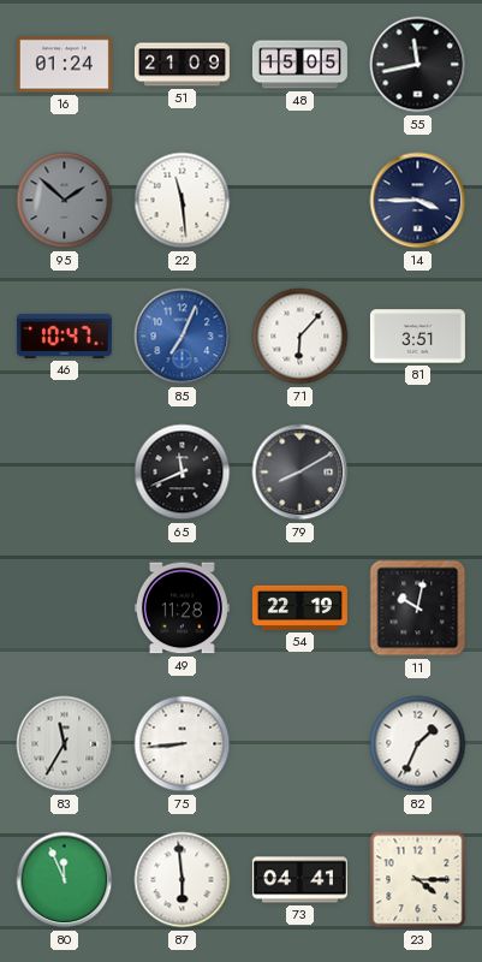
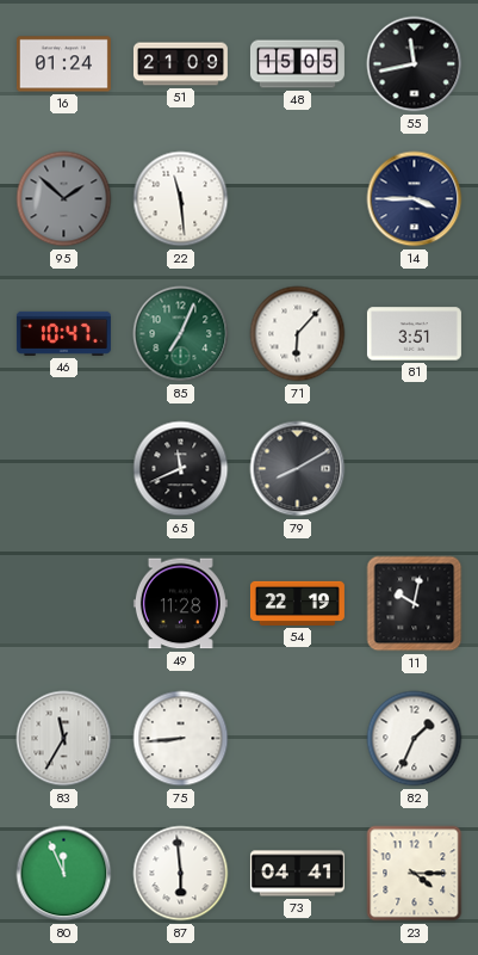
85 dial: blue -> green
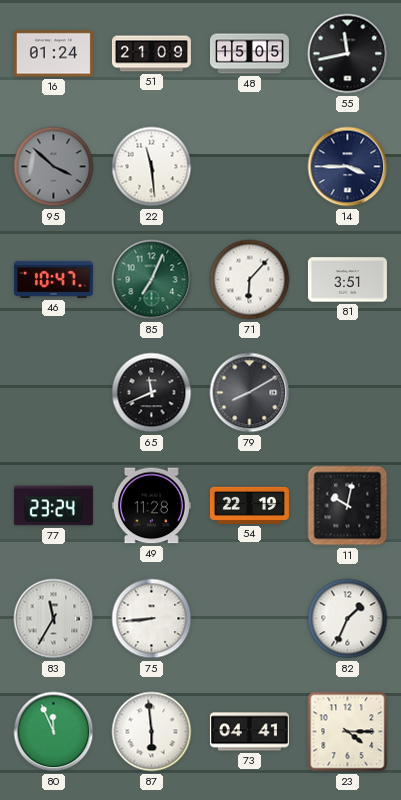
95: 1:52 -> 3:52
77: none -> 23:24
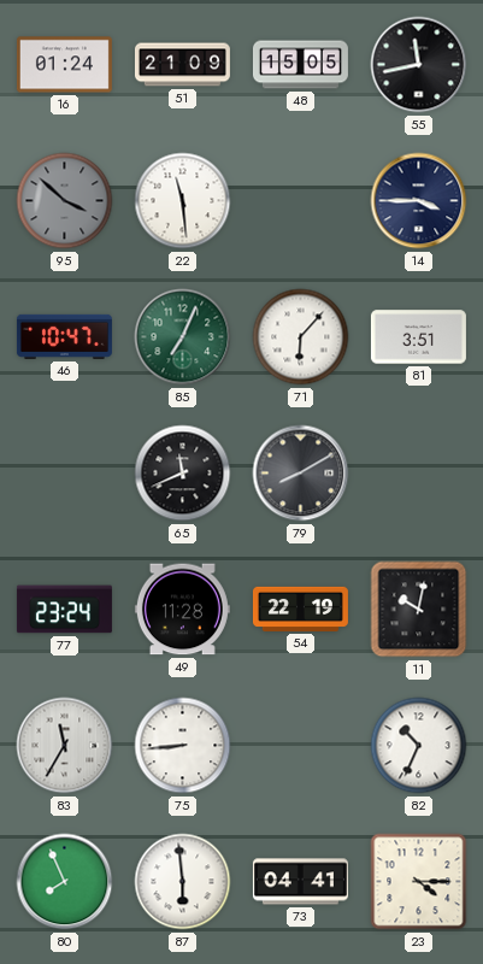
82: 1:34 -> 10:34
80: 11:56 -> 7:56
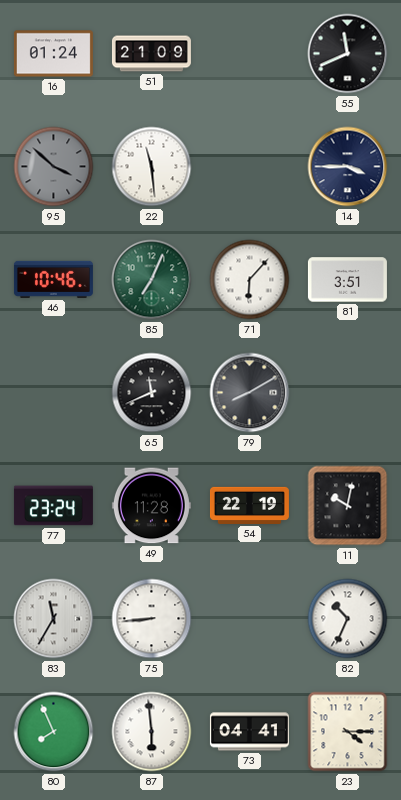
48: 15:05 -> none
55: 11:43 -> 11:41
46: 10:47 -> 10:46
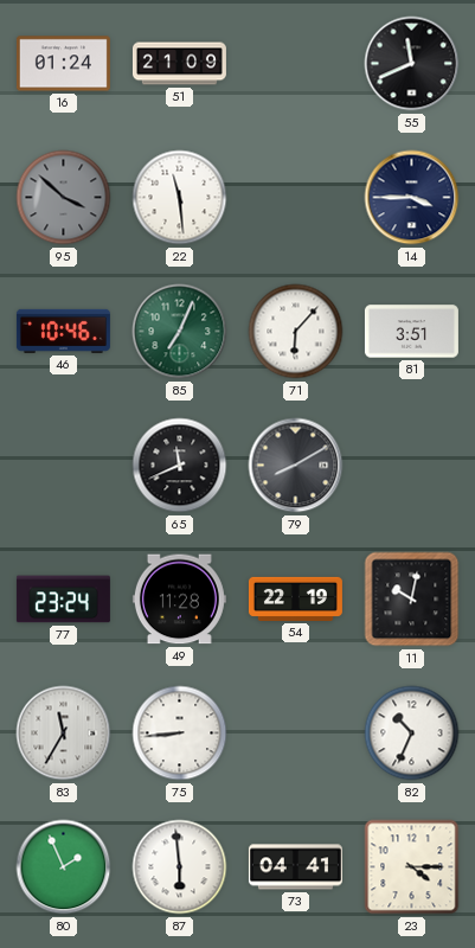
80: 7:56 -> 1:56
